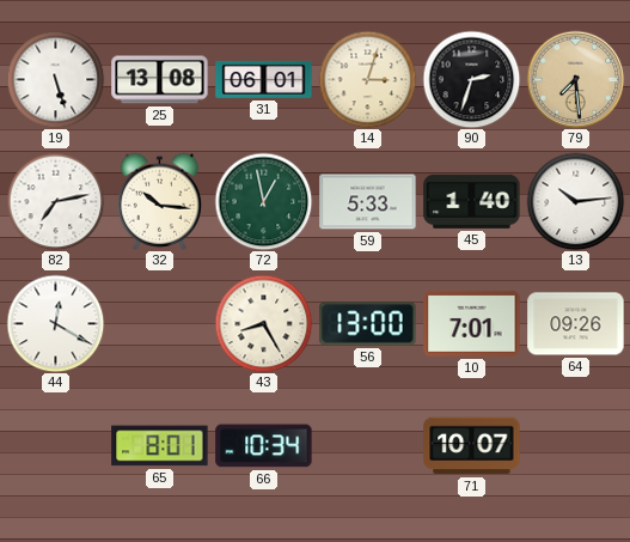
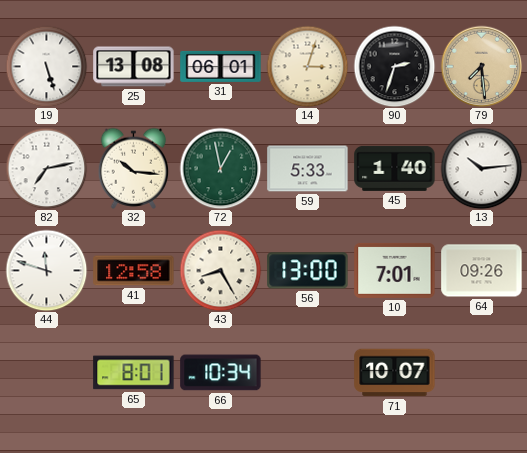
44: 12:20 -> 11:48
41: none -> 12:58
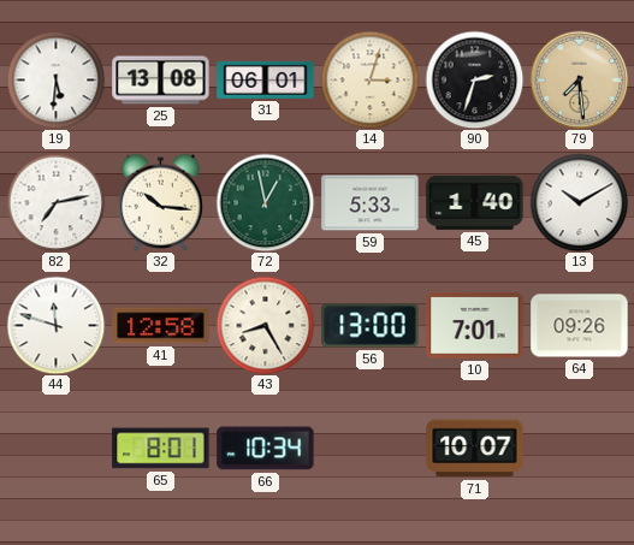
19: 5:27 -> 5:31
13: 10:14 -> 10:10
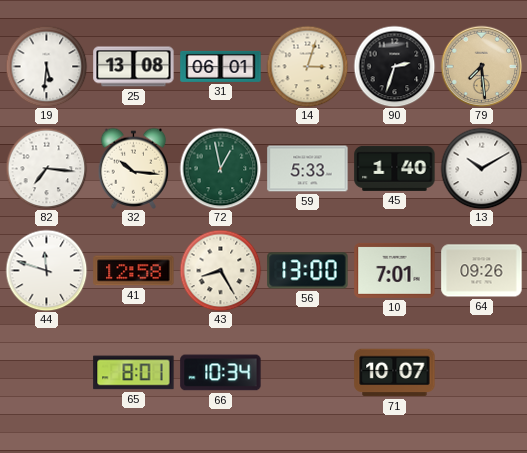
82: 7:13 -> 7:16
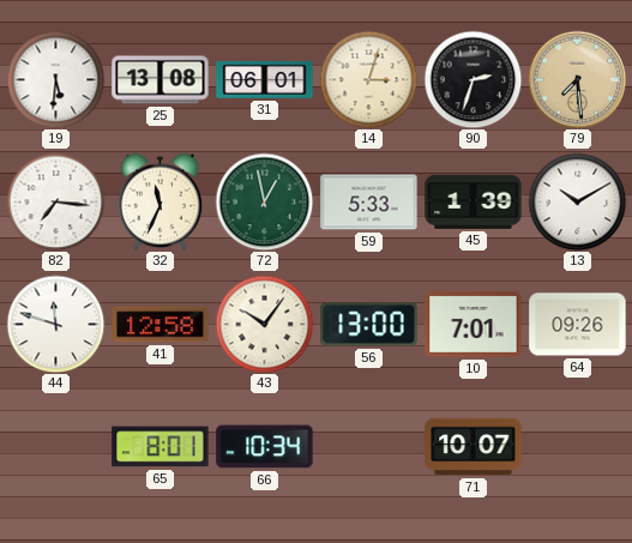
32: 10:16 -> 11:34
45: 1:40 -> 1:39
43: 8:25 -> 10:06
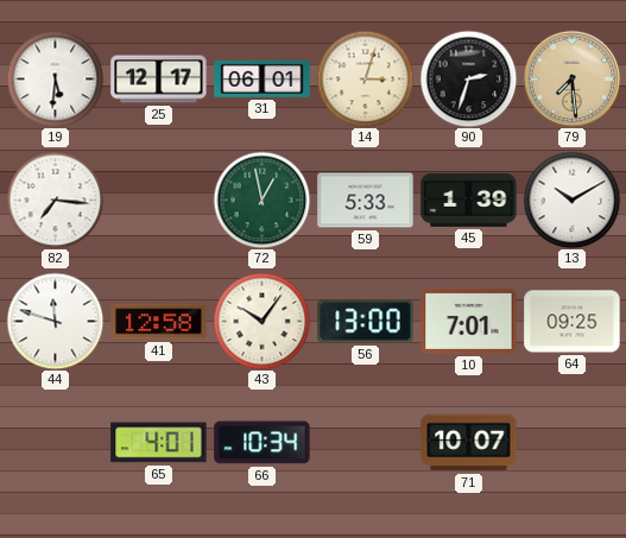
25: 13:08 -> 12:17
32: 11:34 -> none
64: 09:26 -> 09:25
65: 8:01 -> 4:01
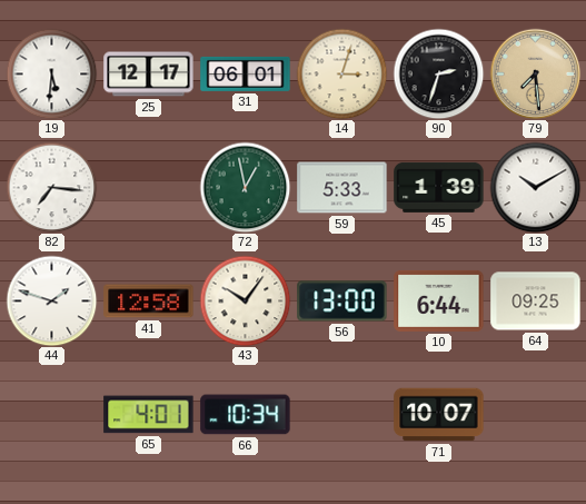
44: 11:48 -> 1:48
10: 7:01 -> 6:44
